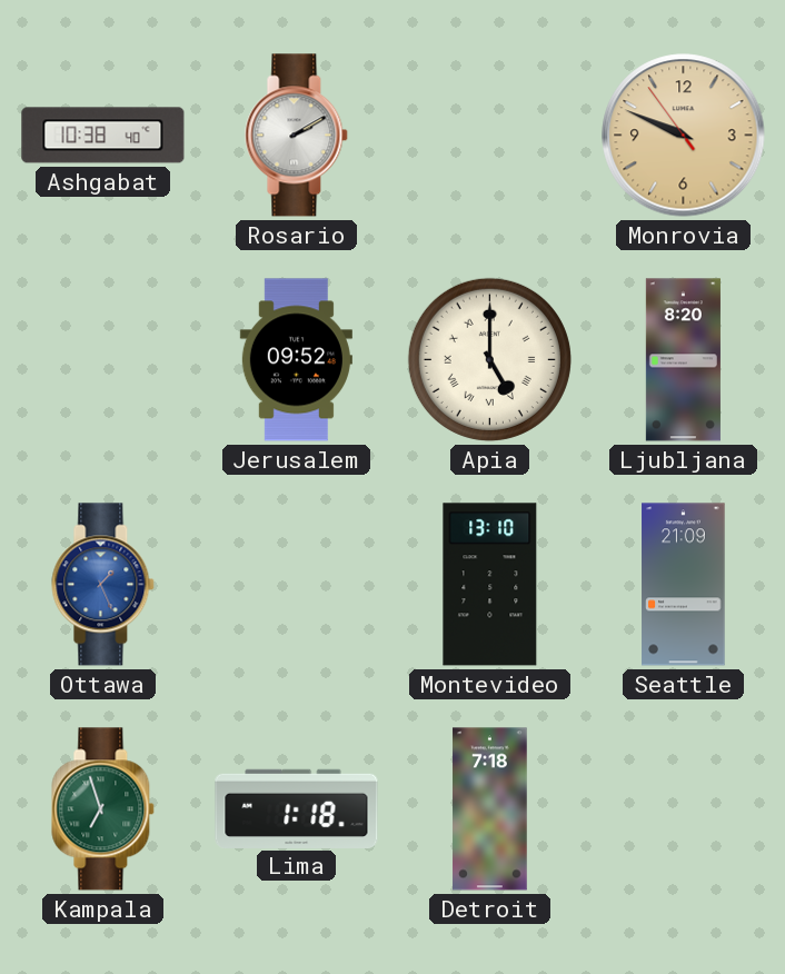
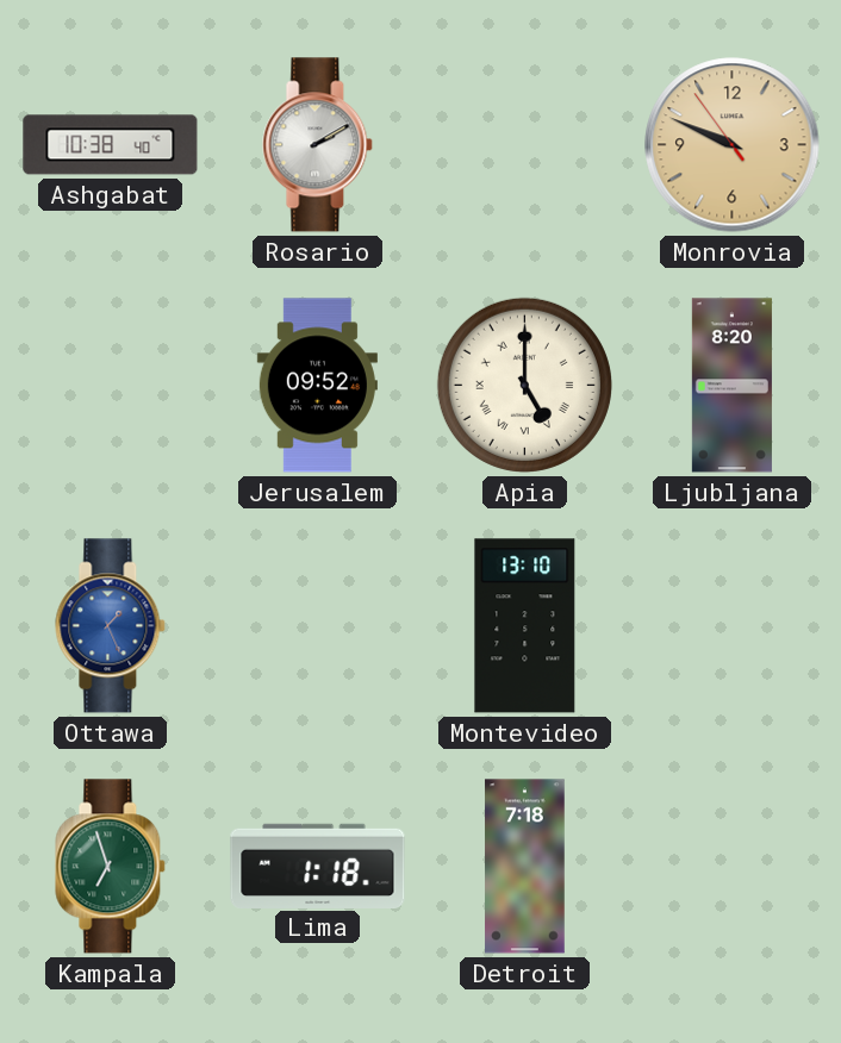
Seattle: 21:09 -> none
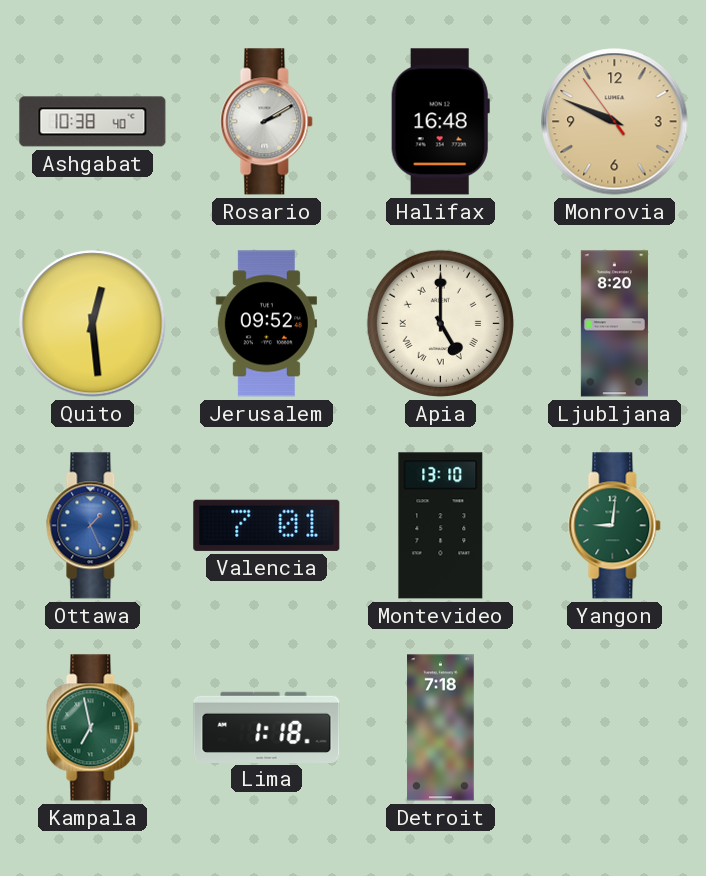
Halifax: none -> 16:48
Quito: none -> 12:29
Valencia: none -> 7:01
Yangon: none -> 9:01
Kampala: 6:57 -> 6:58
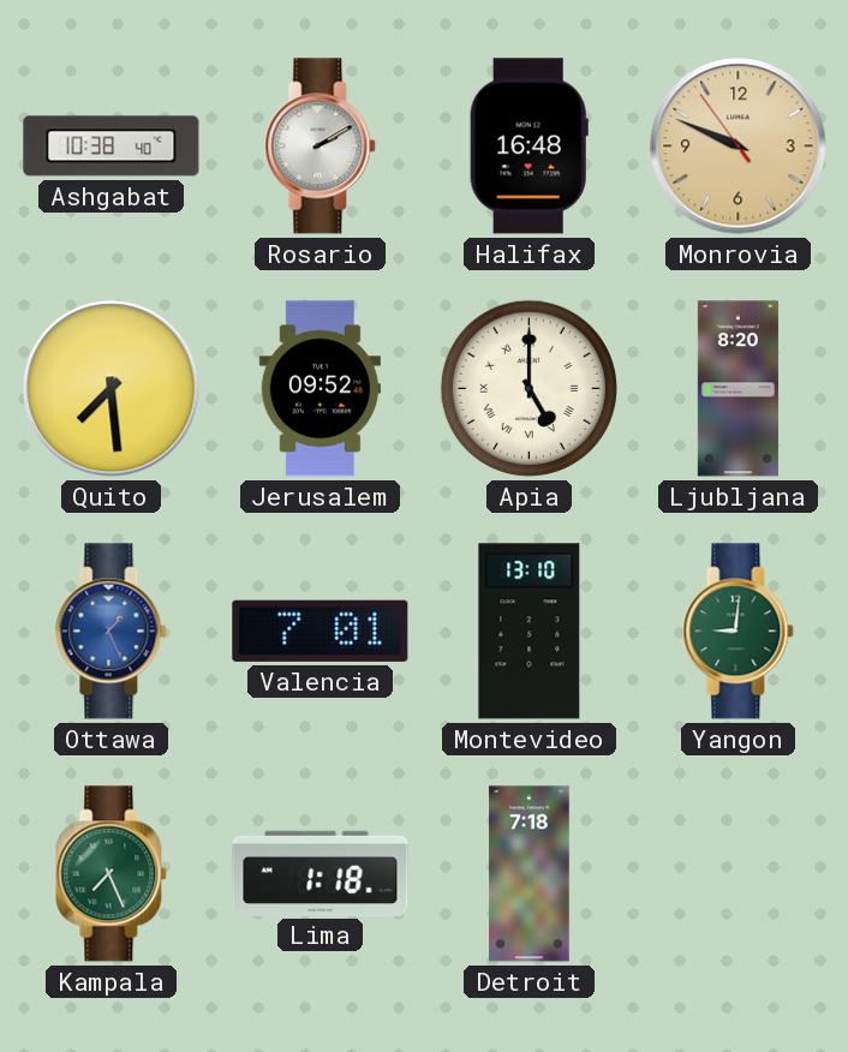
Quito: 12:29 -> 7:29
Kampala: 6:58 -> 7:26
